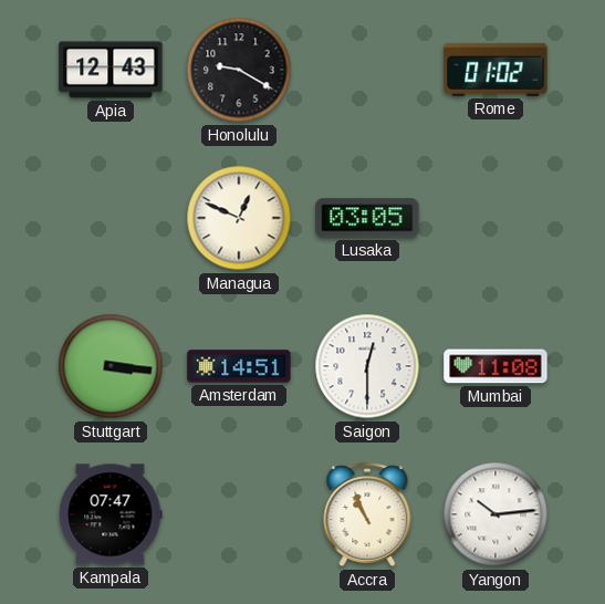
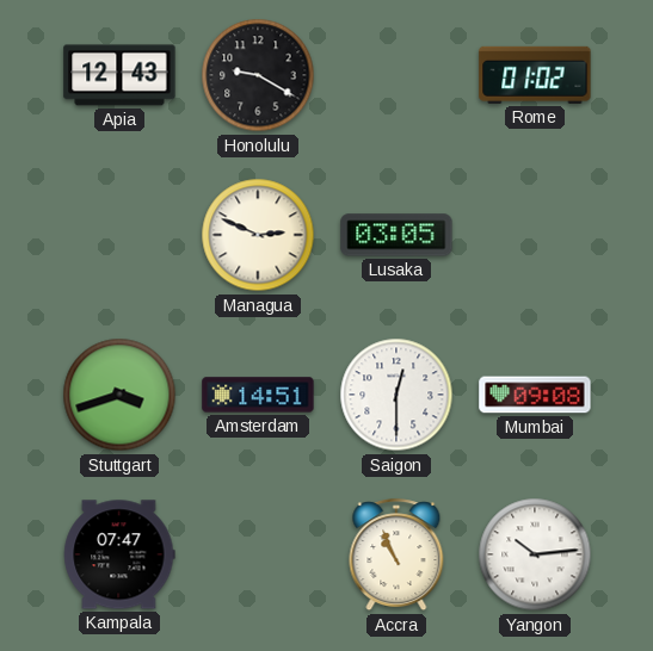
Managua: 12:49 -> 2:49
Stuttgart: 3:16 -> 3:42
Mumbai: 11:08 -> 09:08
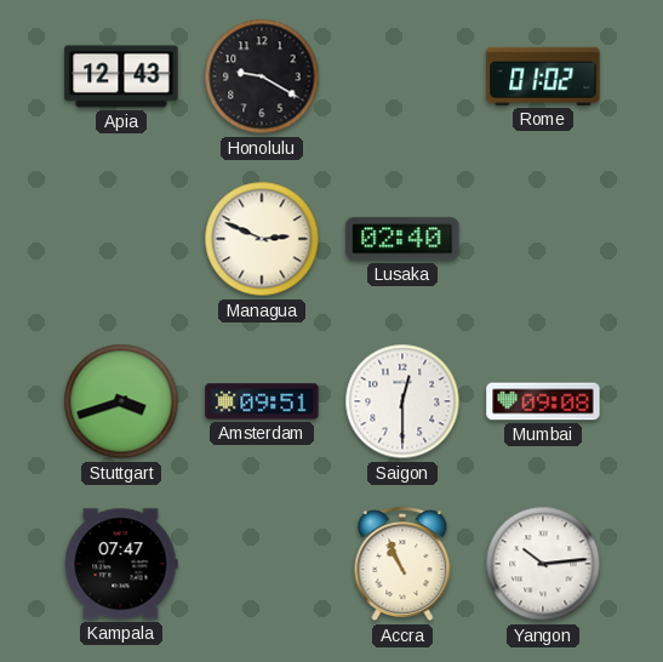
Lusaka: 03:05 -> 02:40
Amsterdam: 14:51 -> 09:51
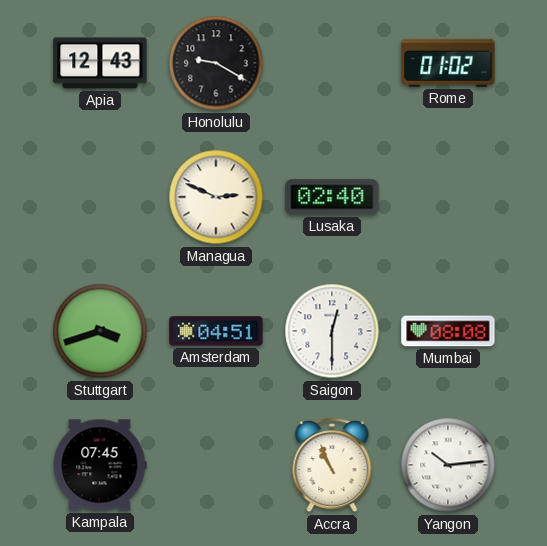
Amsterdam: 09:51 -> 04:51
Mumbai: 09:08 -> 08:08
Kampala: 07:47 -> 07:45
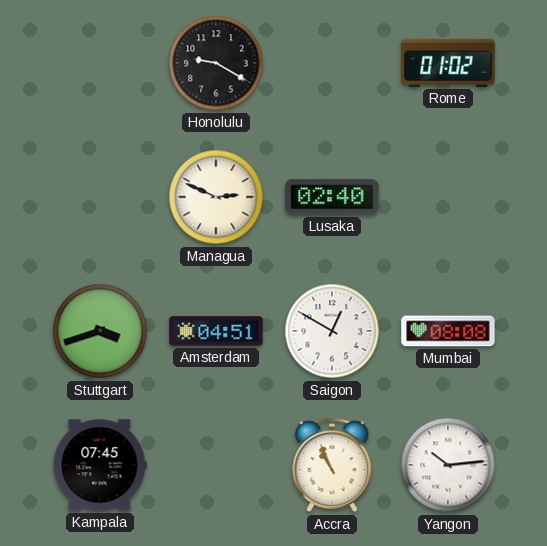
Apia: 12:43 -> none
Saigon: 12:30 -> 12:50
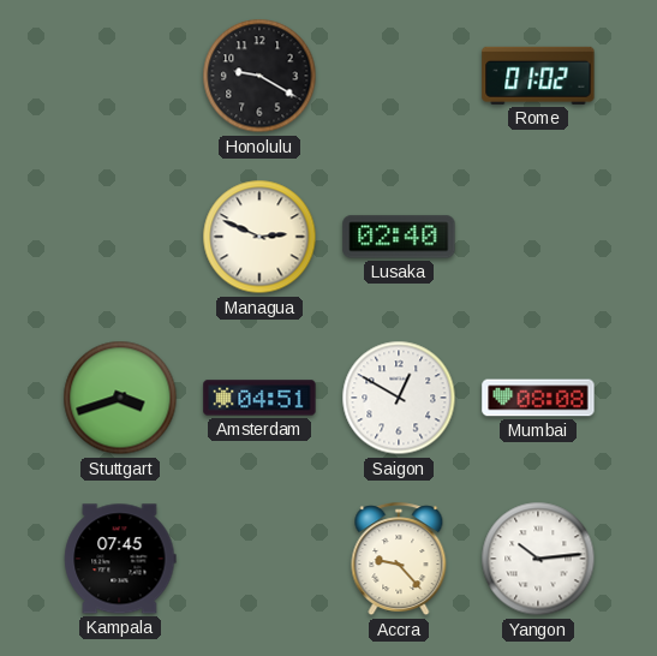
Accra: 10:56 -> 9:23
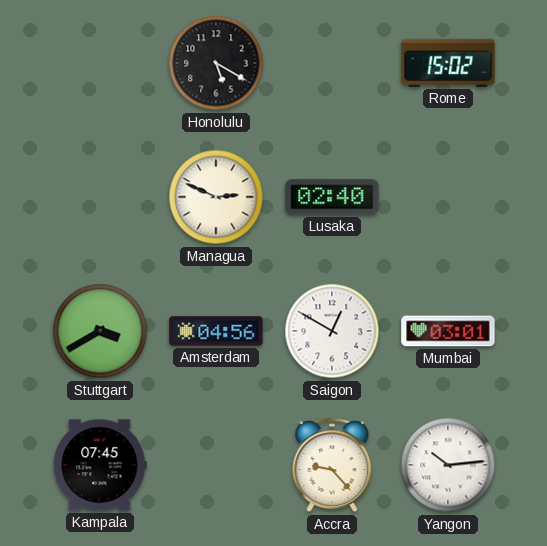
Honolulu: 9:20 -> 5:20
Rome: 01:02 -> 15:02
Stuttgart: 3:42 -> 3:40
Amsterdam: 04:51 -> 04:56
Mumbai: 08:08 -> 03:01
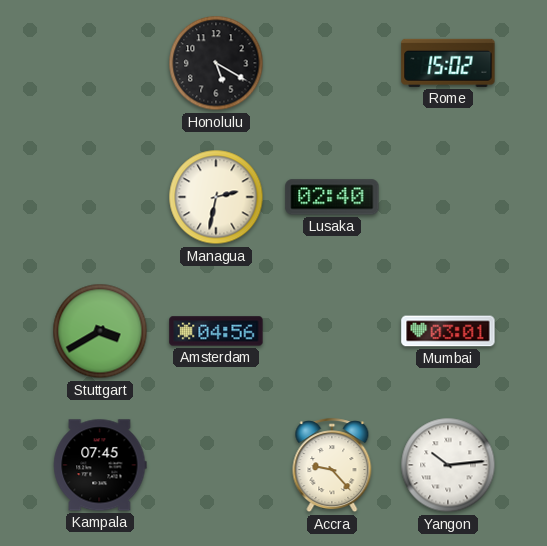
Managua: 2:49 -> 2:32
Saigon: 12:50 -> none
